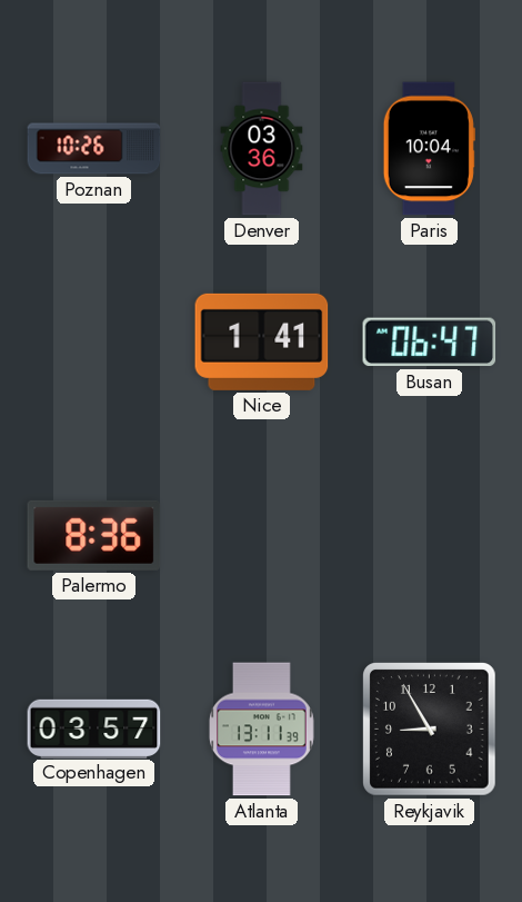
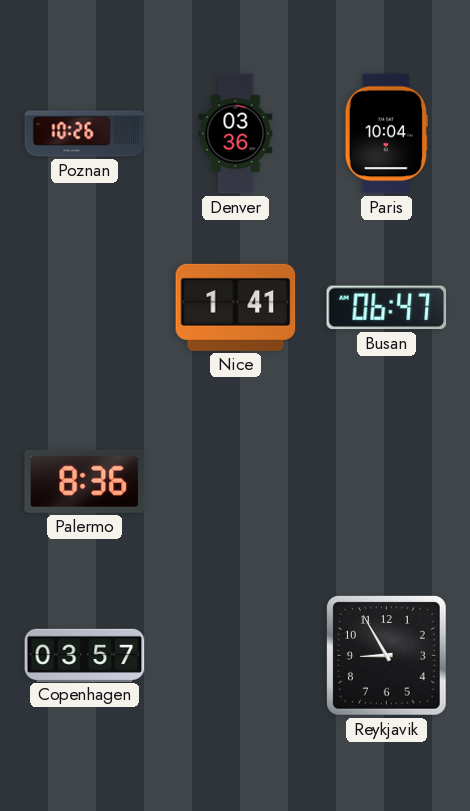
Atlanta: 13:11 -> none
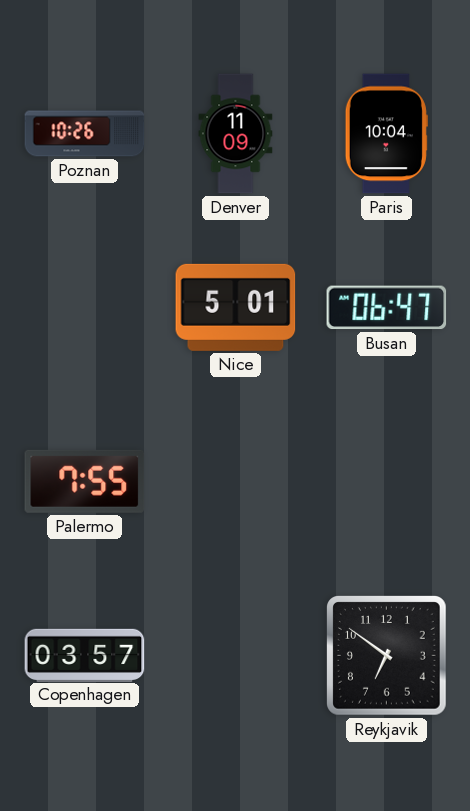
Denver: 03:36 -> 11:09
Nice: 1:41 -> 5:01
Palermo: 8:36 -> 7:55
Reykjavik: 8:55 -> 6:51
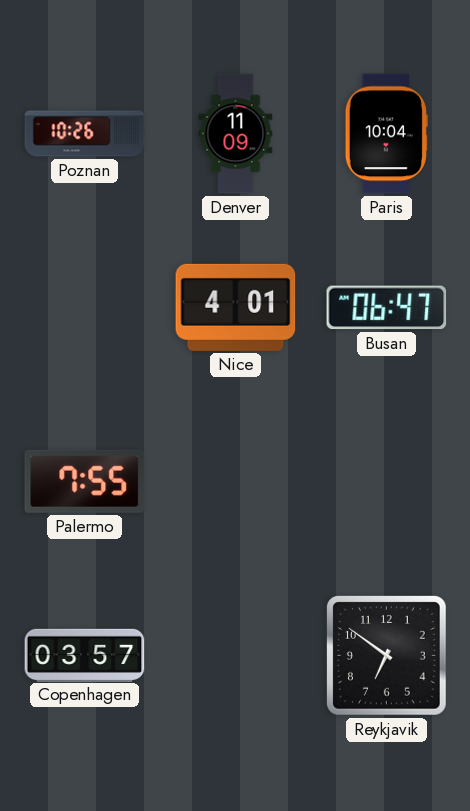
Nice: 5:01 -> 4:01
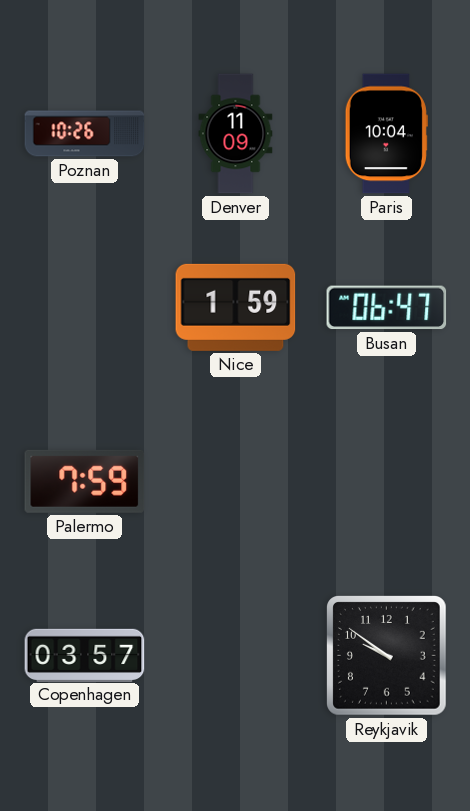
Nice: 4:01 -> 1:59
Palermo: 7:55 -> 7:59
Reykjavik: 6:51 -> 9:51
